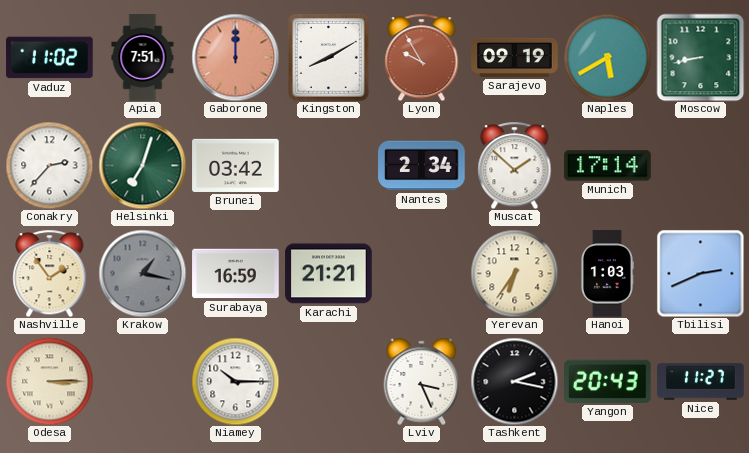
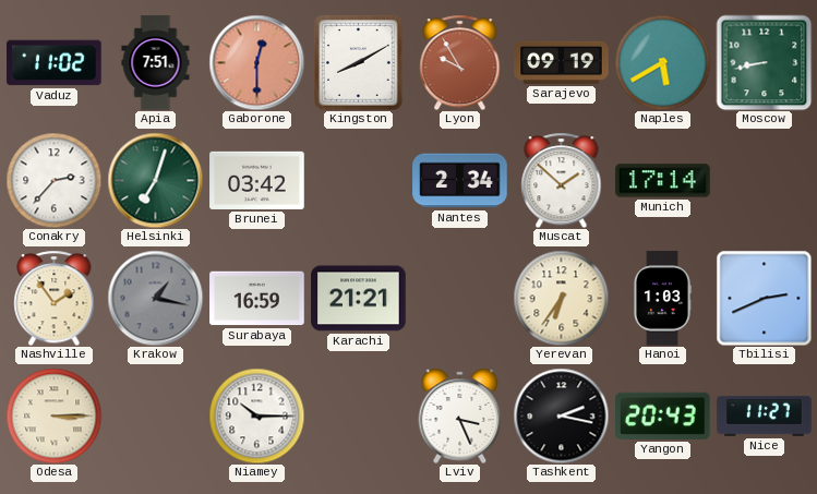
Gaborone: 12:00 -> 12:30
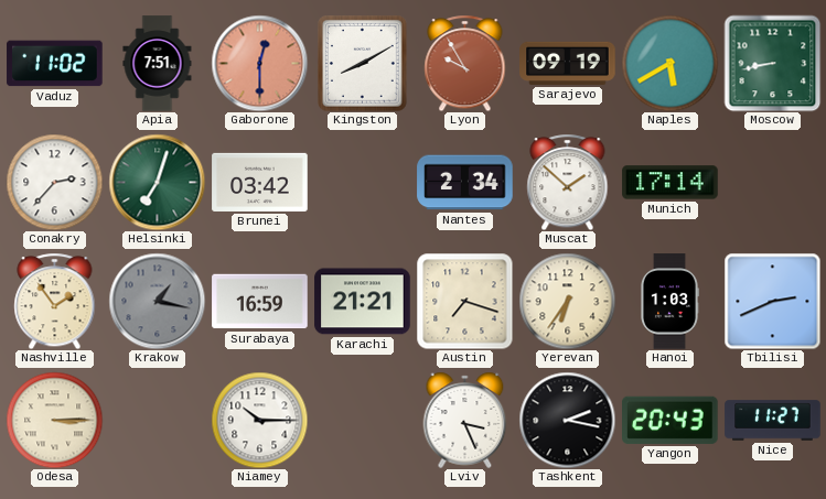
Austin: none -> 7:18
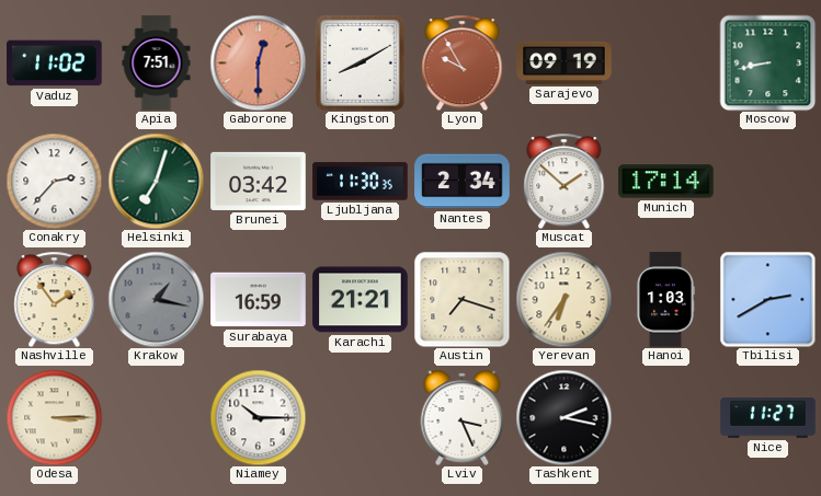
Naples: 5:40 -> none
Ljubljana: none -> 11:30
Tbilisi: 2:41 -> 2:40
Yangon: 20:43 -> none
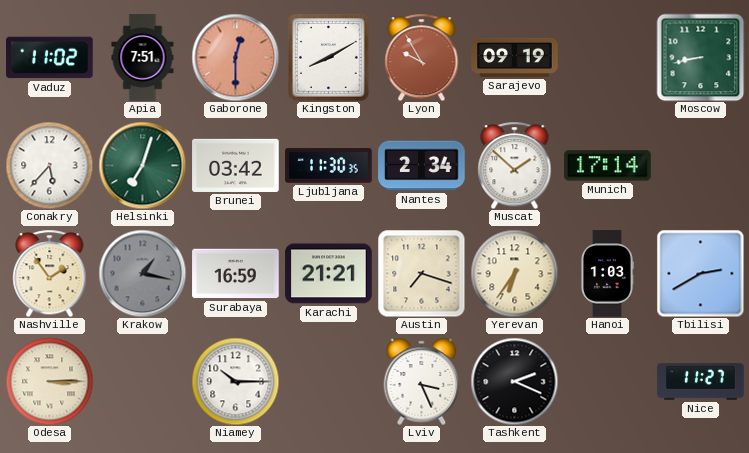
Conakry: 2:37 -> 5:37
Tashkent: 2:17 -> 2:19
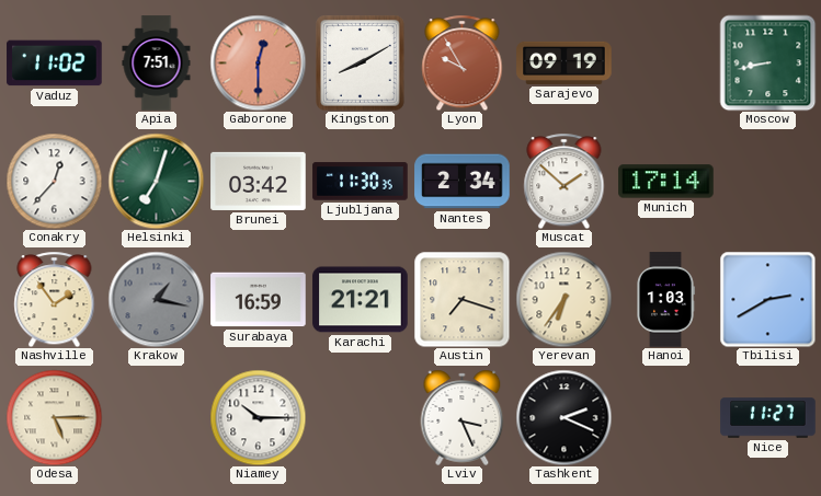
Conakry: 5:37 -> 12:37
Odesa: 3:15 -> 5:15
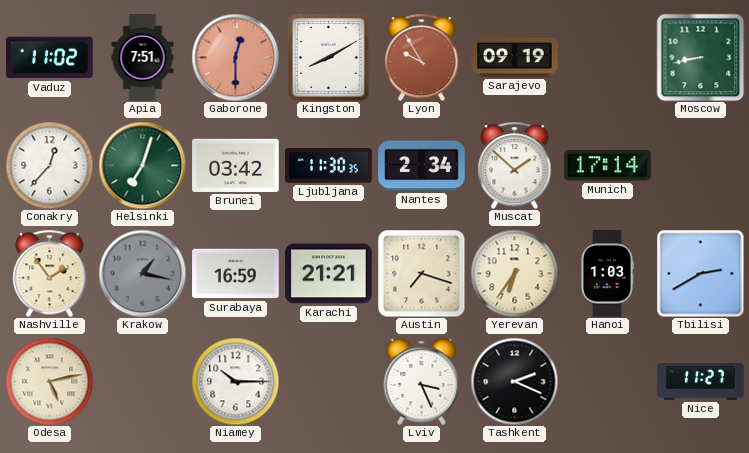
Odesa: 5:15 -> 5:13
